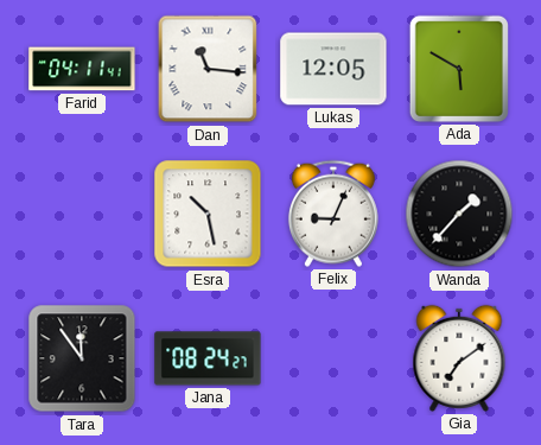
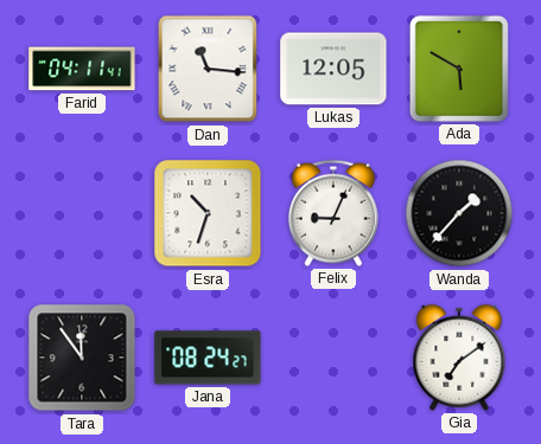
Esra: 10:28 -> 10:33
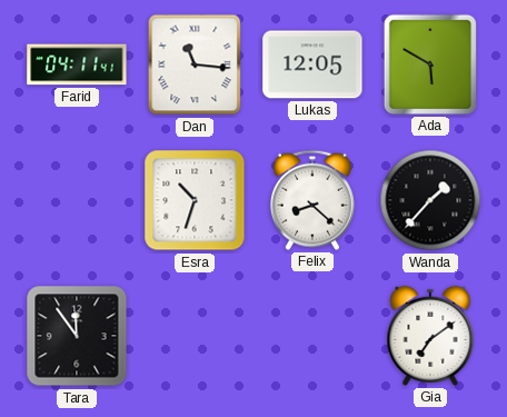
Felix: 9:04 -> 8:22
Jana: 08:24 -> none
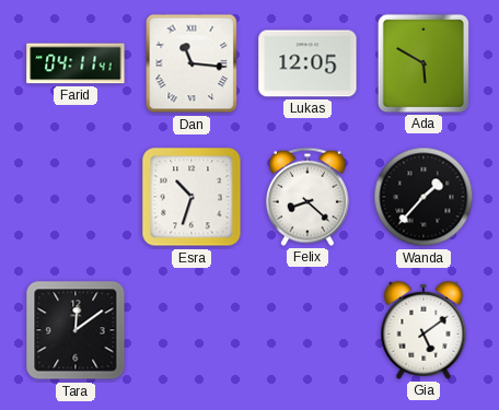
Tara: 11:54 -> 12:09
Gia: 7:09 -> 5:09
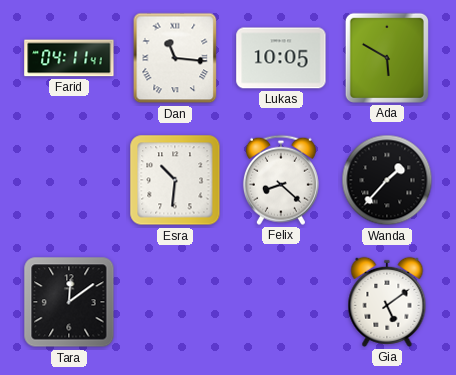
Lukas: 12:05 -> 10:05
Esra: 10:33 -> 10:31
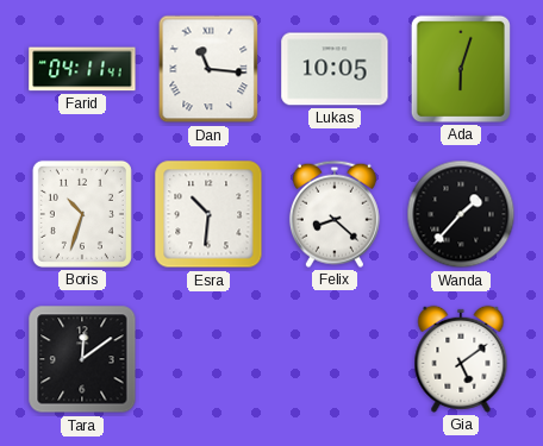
Ada: 5:50 -> 6:03
Boris: none -> 10:33
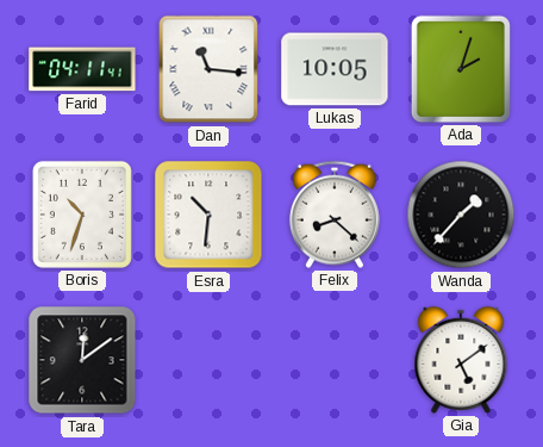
Ada: 6:03 -> 2:03
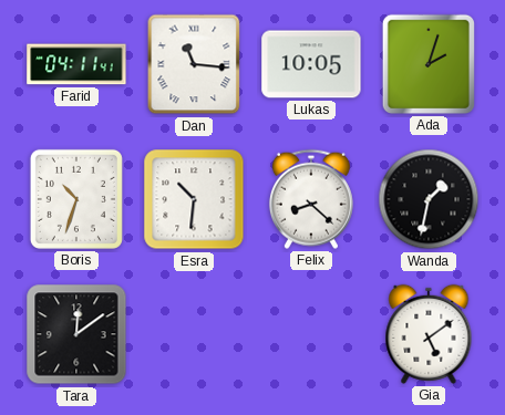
Wanda: 1:37 -> 1:32
